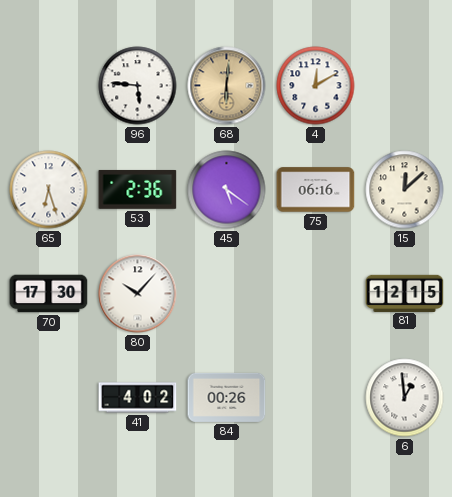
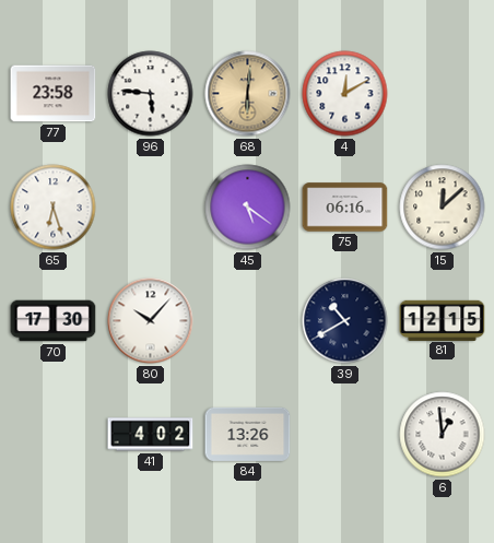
77: none -> 23:58
53: 2:36 -> none
39: none -> 10:40
84: 00:26 -> 13:26
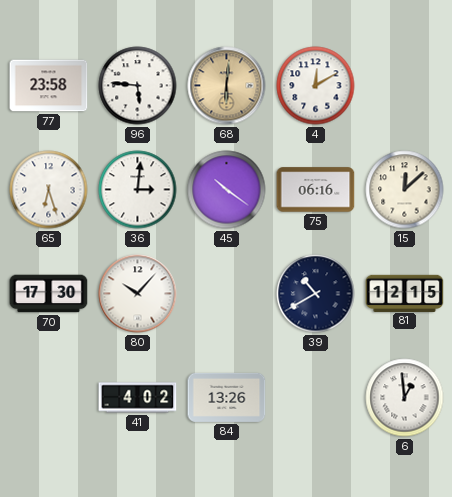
36: none -> 3:01
45: 5:21 -> 10:21
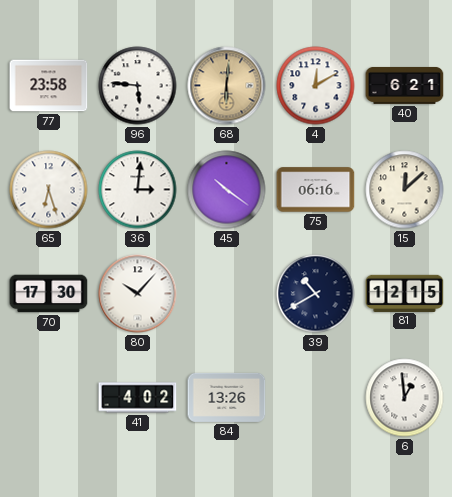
40: none -> 6:21
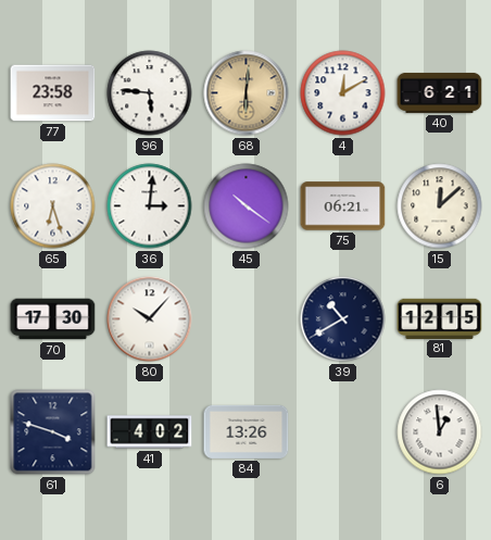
75: 06:16 -> 06:21
61: none -> 3:48
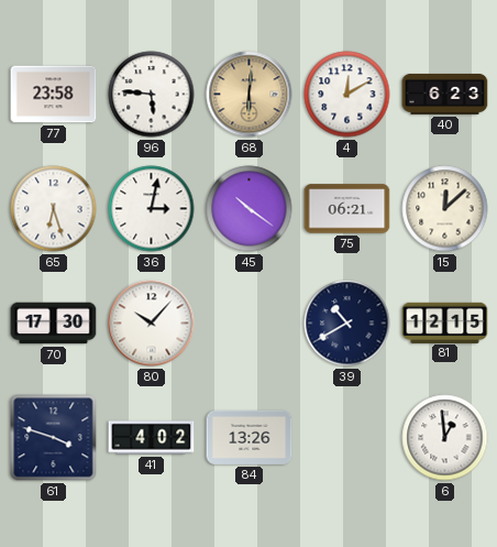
40: 6:21 -> 6:23
36: 3:01 -> 3:02
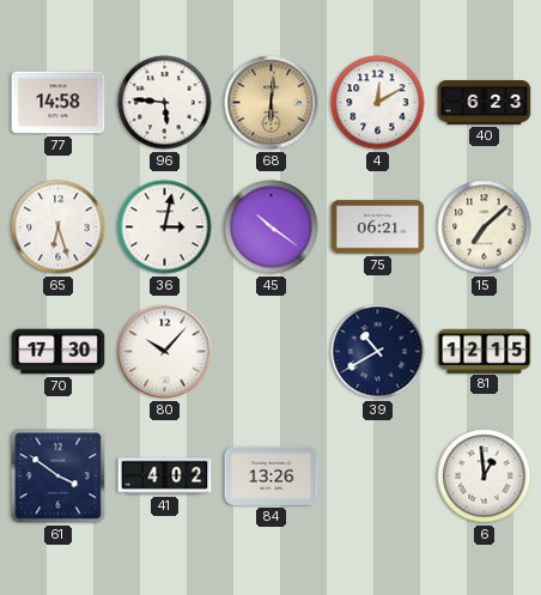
77: 23:58 -> 14:58
15: 12:08 -> 7:08
61: 3:48 -> 3:51
